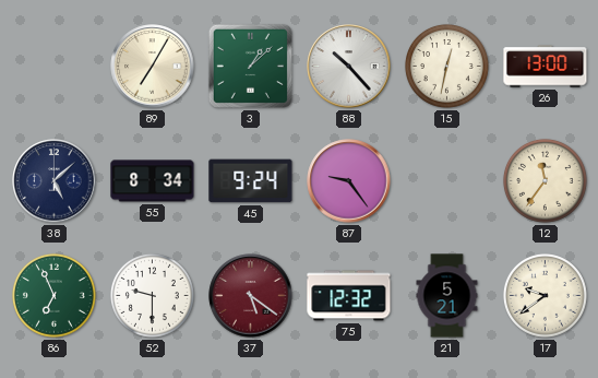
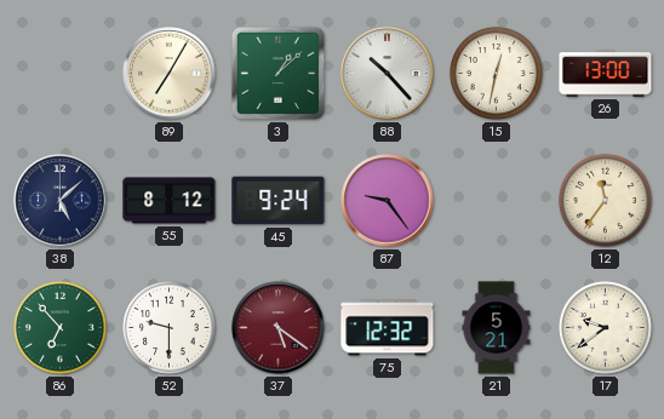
55: 8:34 -> 8:12
86: 6:56 -> 6:53
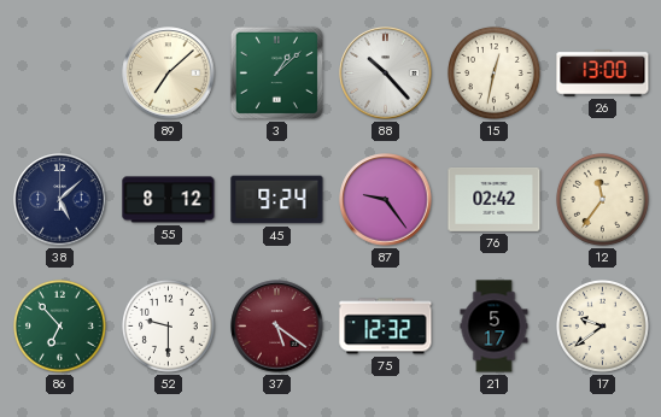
89: 7:05 -> 7:08
76: none -> 02:42
21: 5:21 -> 5:17
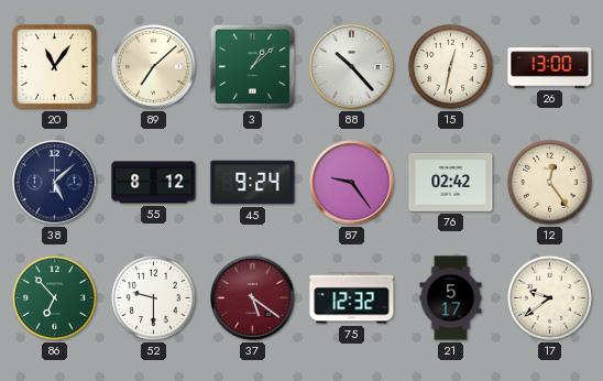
20: none -> 11:06
12: 11:36 -> 12:24
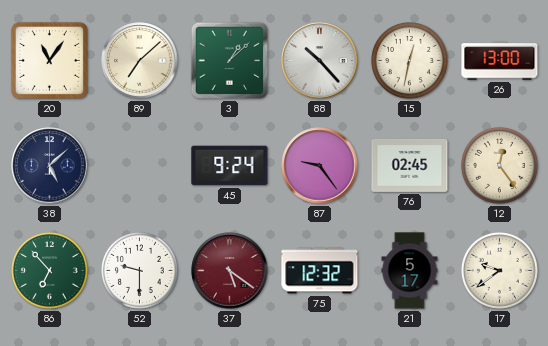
55: 8:12 -> none
76: 02:42 -> 02:45
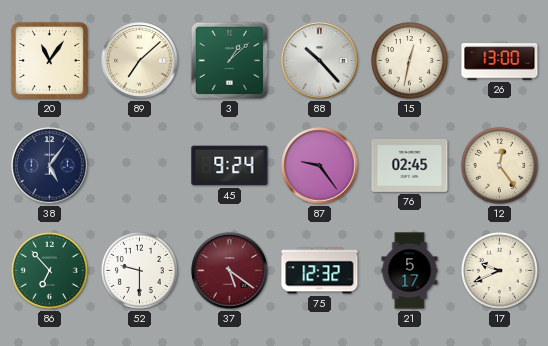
38: 5:08 -> 5:06
17: 9:39 -> 9:41
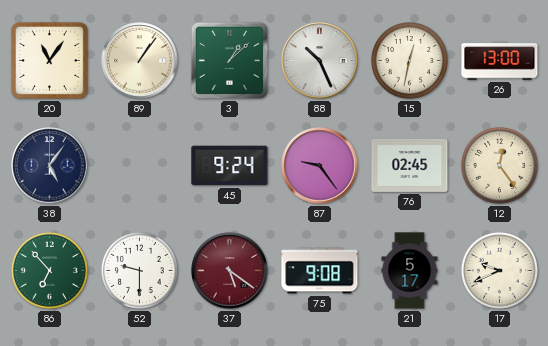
89: 7:08 -> 1:06
88: 10:23 -> 10:26
75: 12:32 -> 9:08
